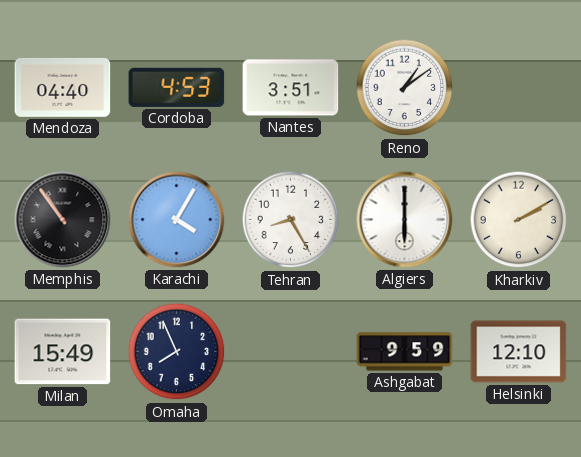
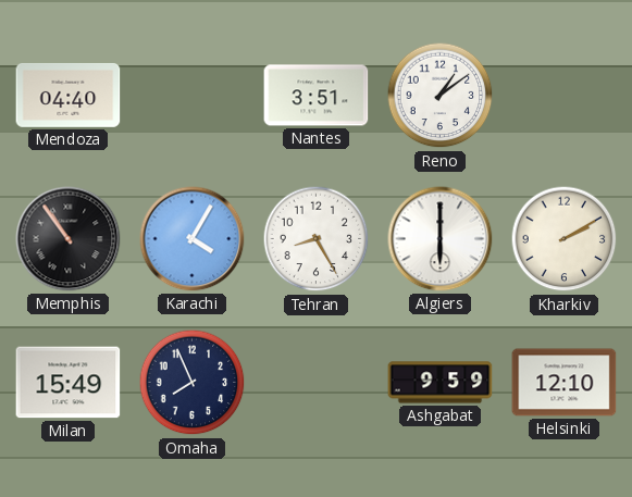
Cordoba: 4:53 -> none
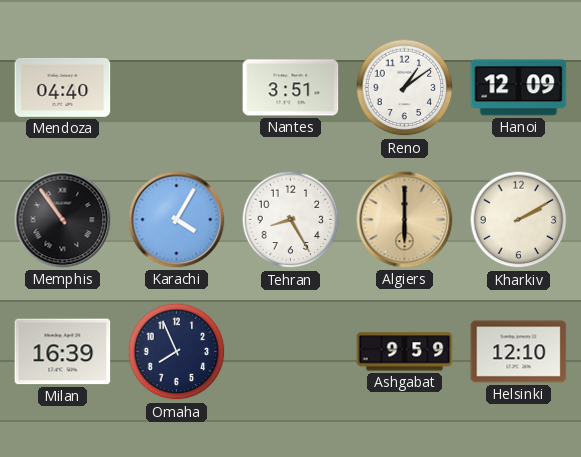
Hanoi: none -> 12:09
Algiers dial: white -> champagne
Milan: 15:49 -> 16:39
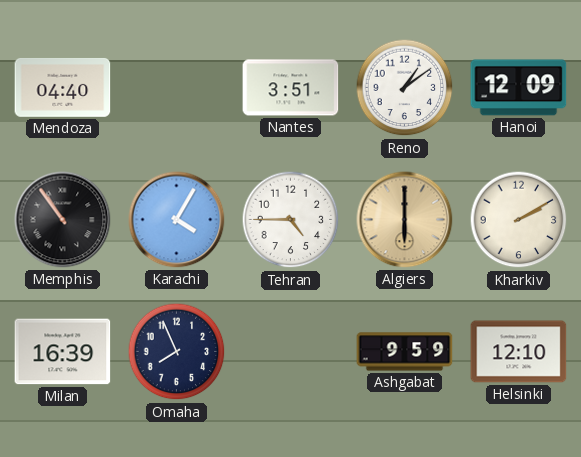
Tehran: 8:25 -> 4:45
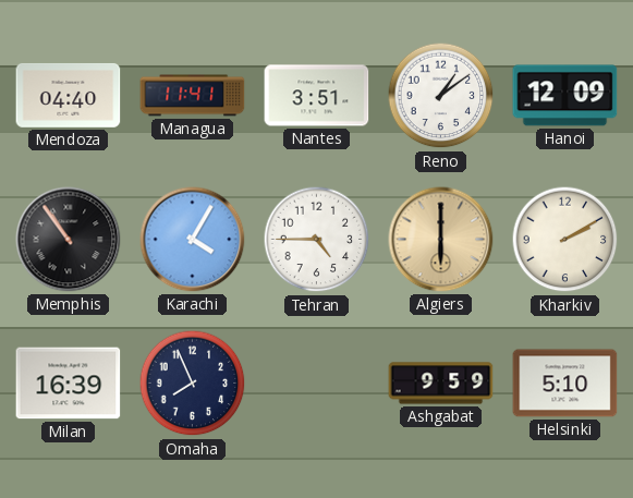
Managua: none -> 11:41
Helsinki: 12:10 -> 5:10
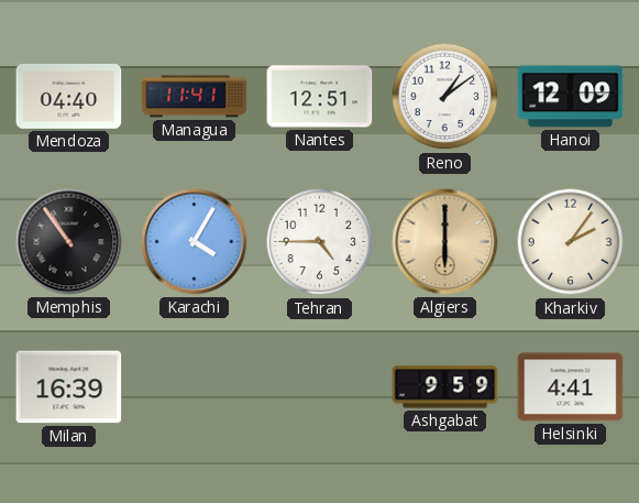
Nantes: 3:51 -> 12:51
Kharkiv: 2:10 -> 2:06
Omaha: 7:56 -> none
Helsinki: 5:10 -> 4:41
